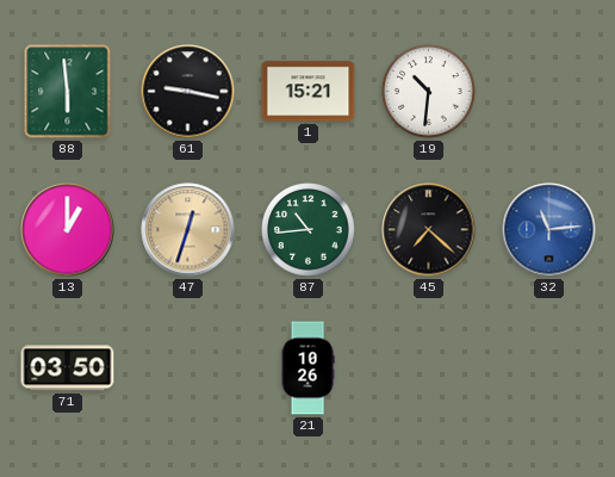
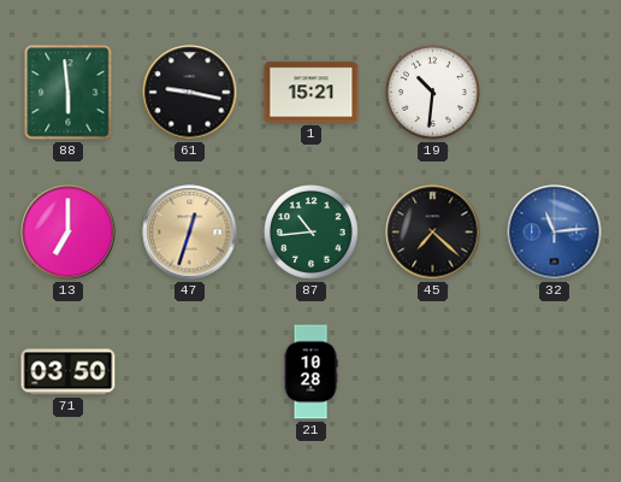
13: 1:00 -> 7:00
21: 10:26 -> 10:28
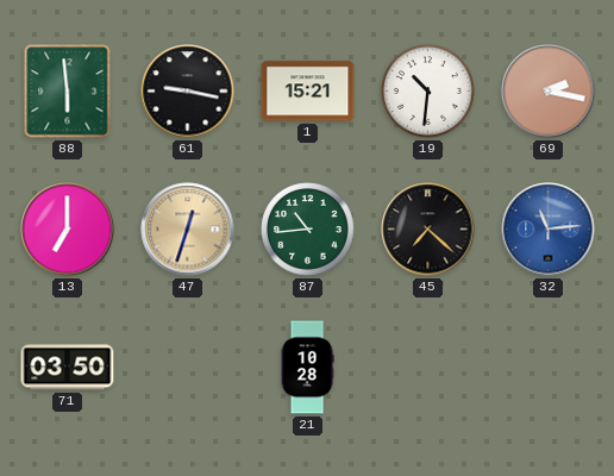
69: none -> 2:17
